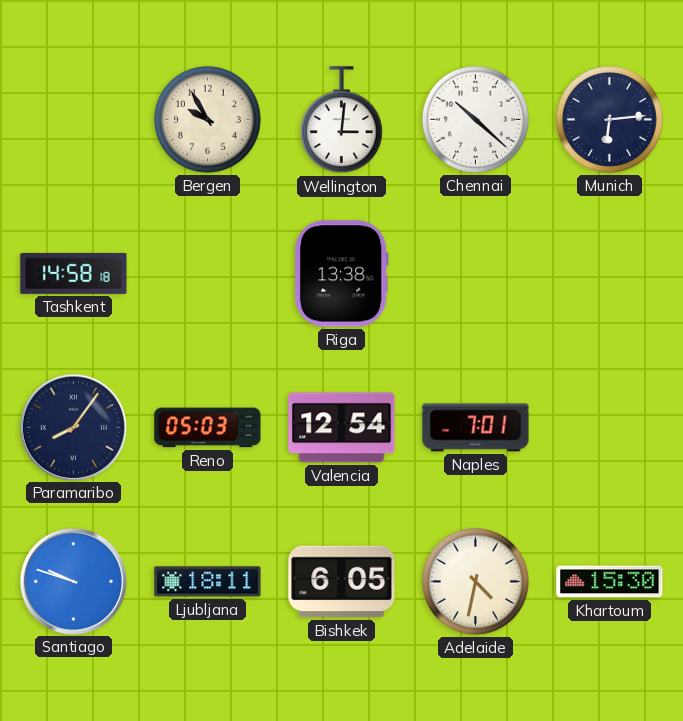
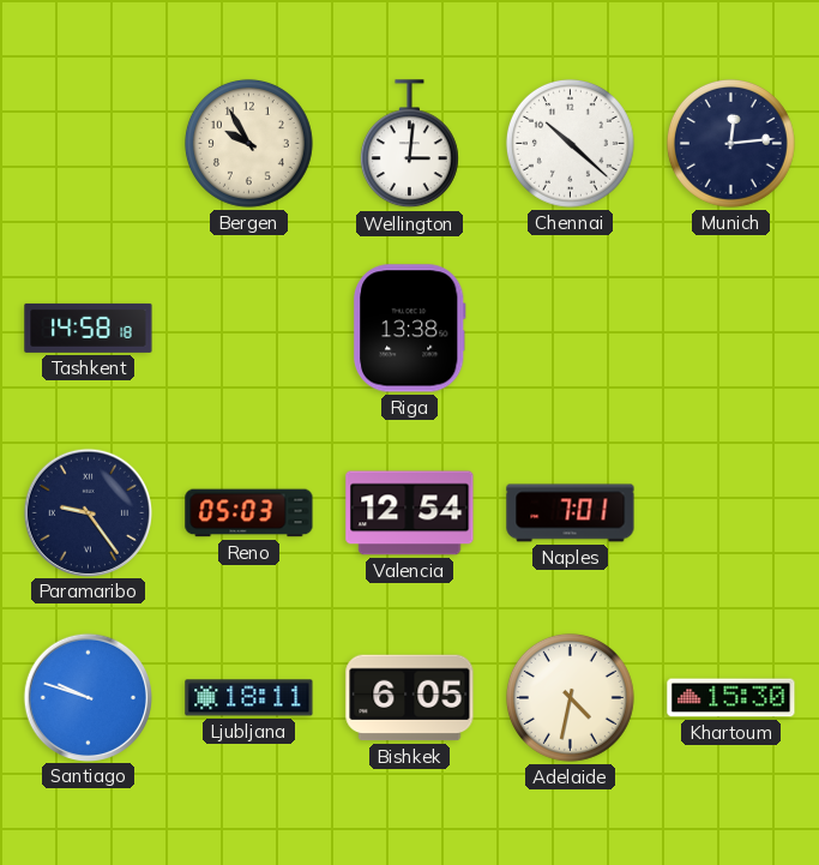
Munich: 6:14 -> 12:14
Paramaribo: 8:06 -> 9:24
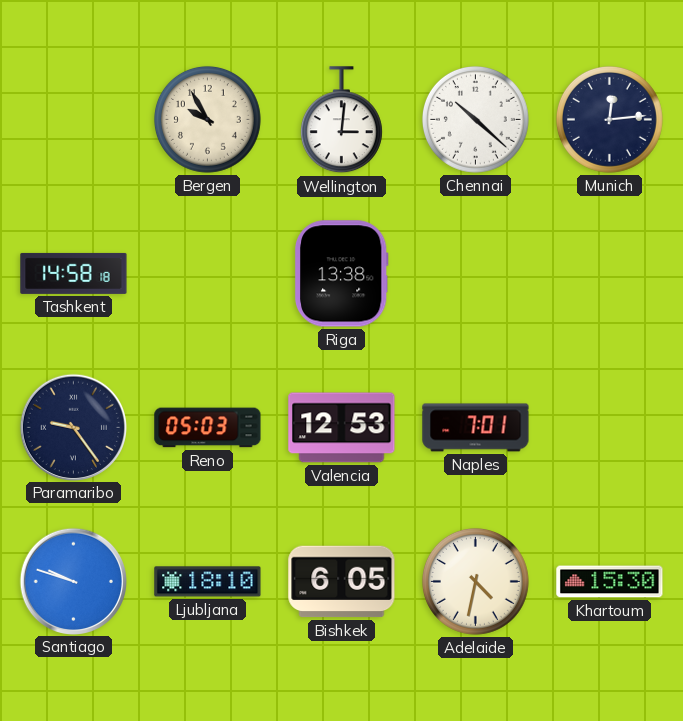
Valencia: 12:54 -> 12:53
Ljubljana: 18:11 -> 18:10
